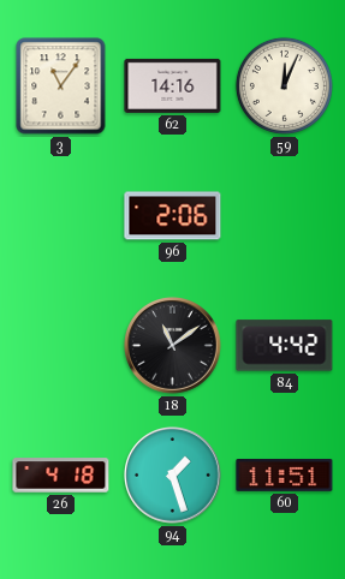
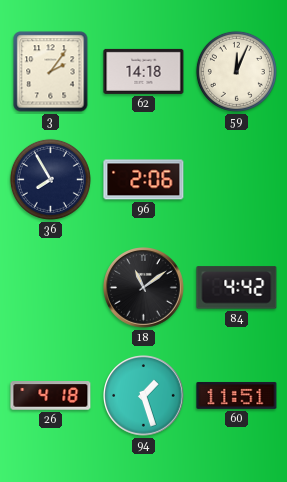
3: 11:06 -> 2:06
62: 14:16 -> 14:18
36: none -> 7:55
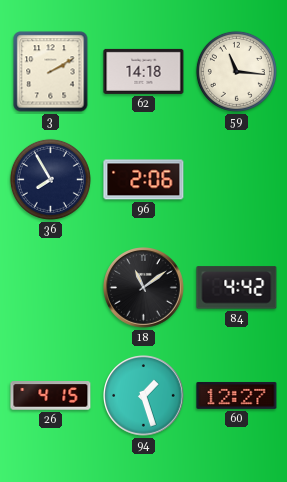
3: 2:06 -> 2:10
59: 12:04 -> 11:16
26: 4:18 -> 4:15
60: 11:51 -> 12:27
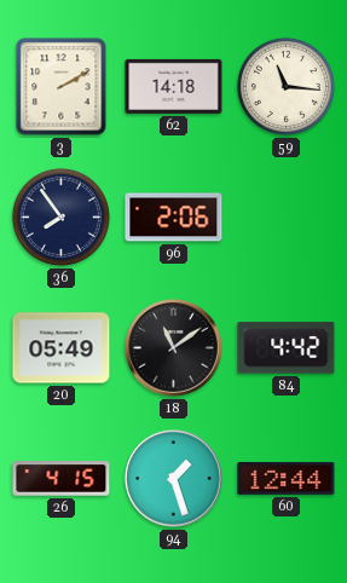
36: 7:55 -> 7:54
20: none -> 05:49
60: 12:27 -> 12:44
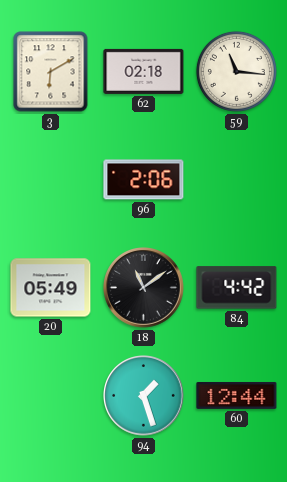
3: 2:10 -> 6:10
62: 14:18 -> 02:18
36: 7:54 -> none
26: 4:15 -> none
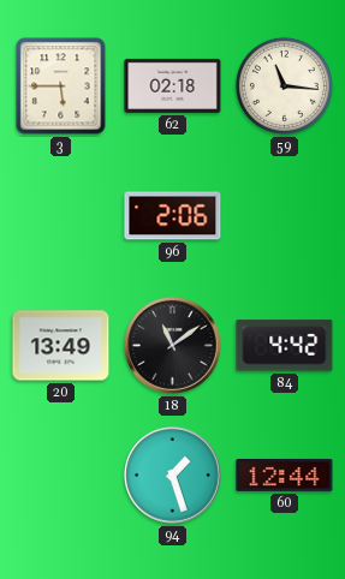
3: 6:10 -> 5:45
20: 05:49 -> 13:49
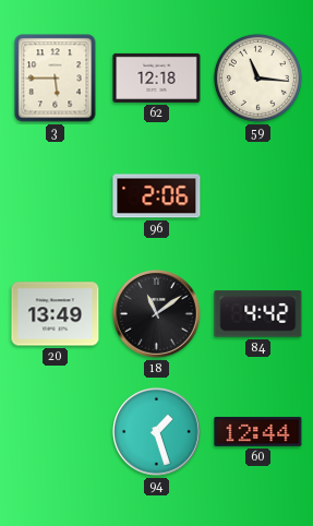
62: 02:18 -> 12:18
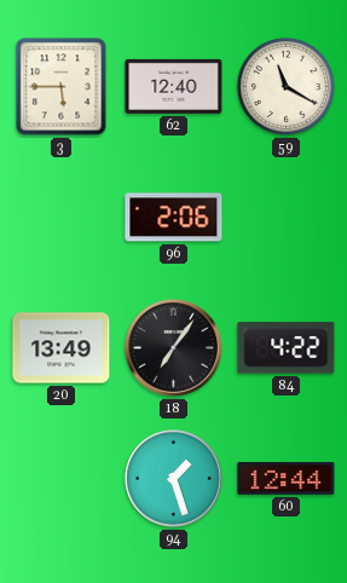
62: 12:18 -> 12:40
59: 11:16 -> 11:20
18: 11:09 -> 7:06
84: 4:42 -> 4:22
